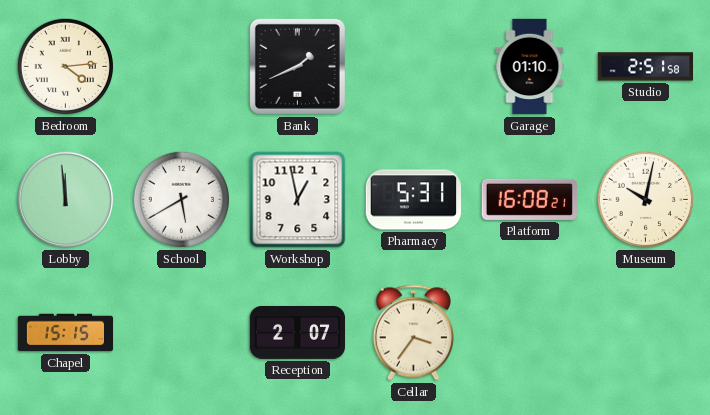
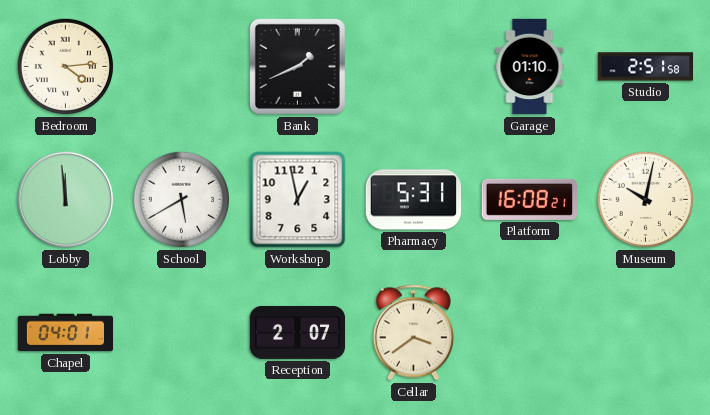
Chapel: 15:15 -> 04:01
Cellar: 3:36 -> 3:39
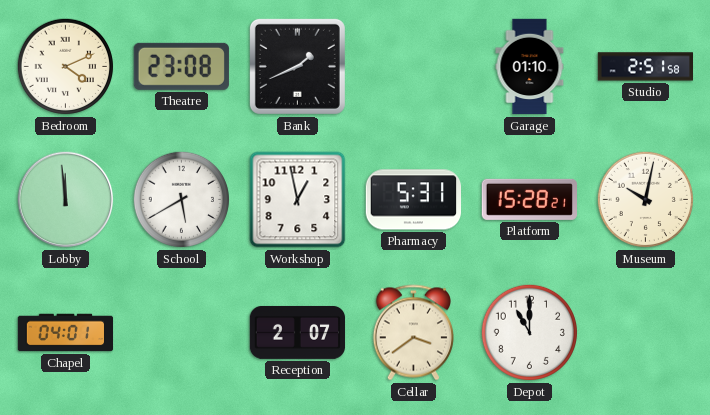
Bedroom: 4:14 -> 4:11
Theatre: none -> 23:08
Platform: 16:08 -> 15:28
Depot: none -> 11:00
